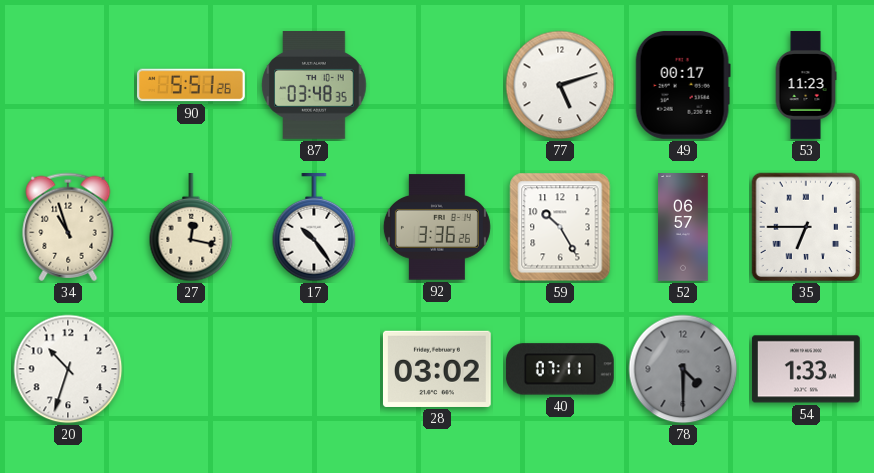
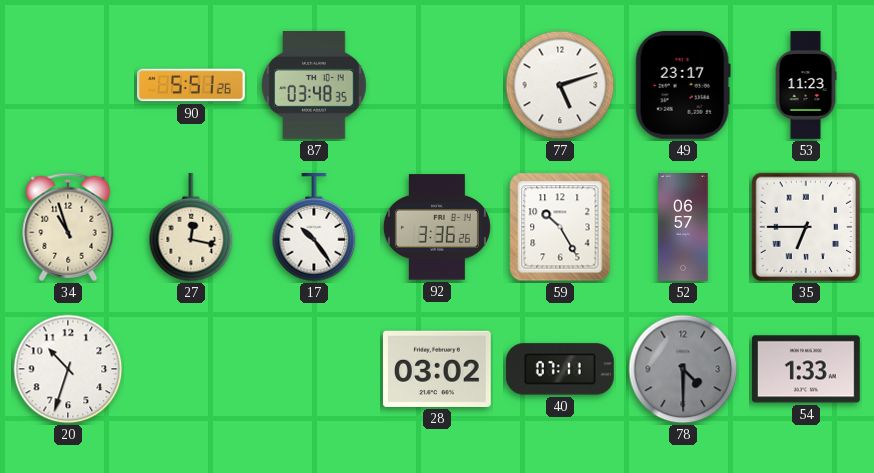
49: 00:17 -> 23:17
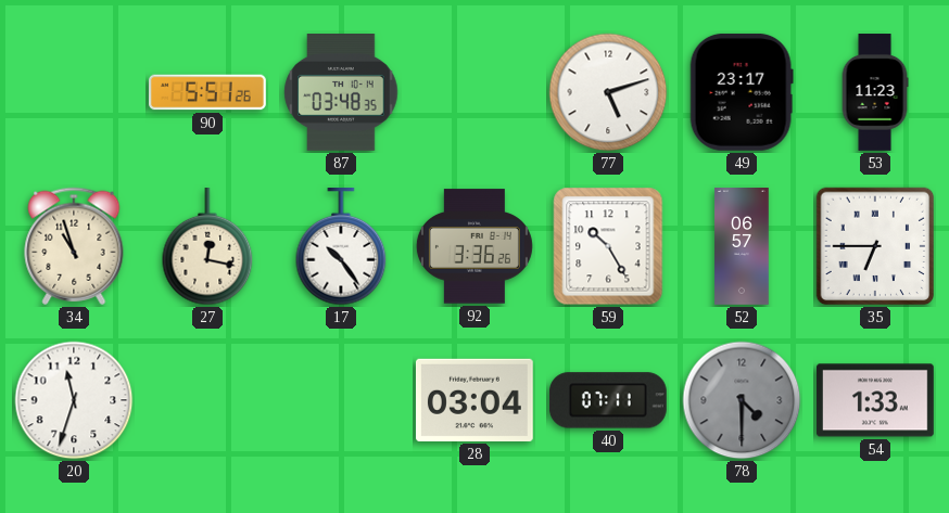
20: 10:33 -> 11:33
28: 03:02 -> 03:04
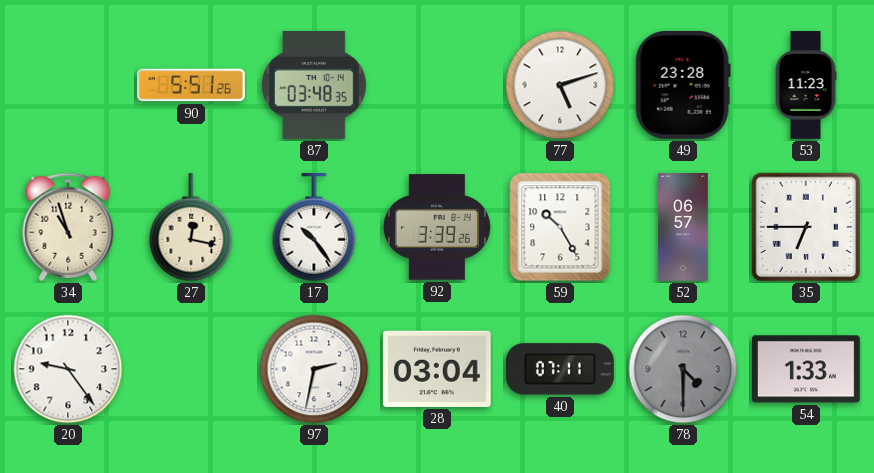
49: 23:17 -> 23:28
92: 3:36 -> 3:39
20: 11:33 -> 9:24
97: none -> 2:32
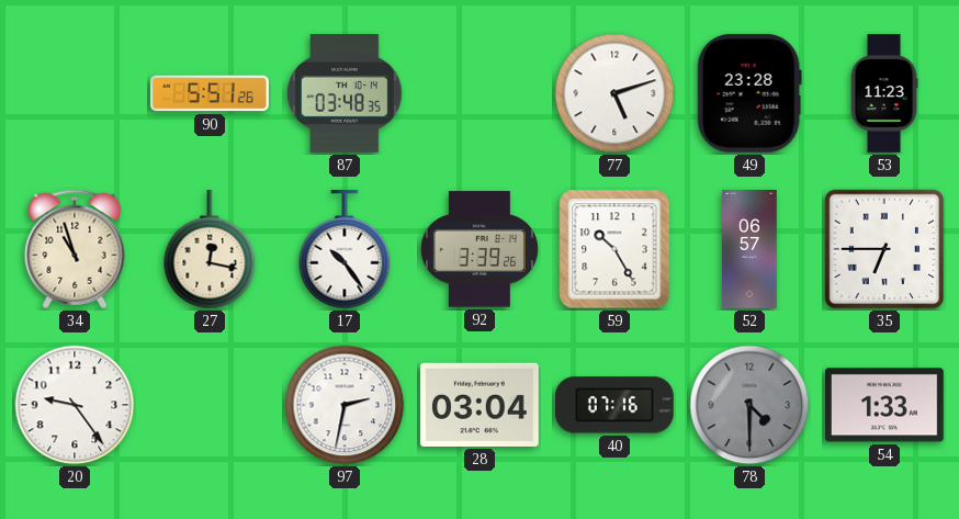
40: 07:11 -> 07:16
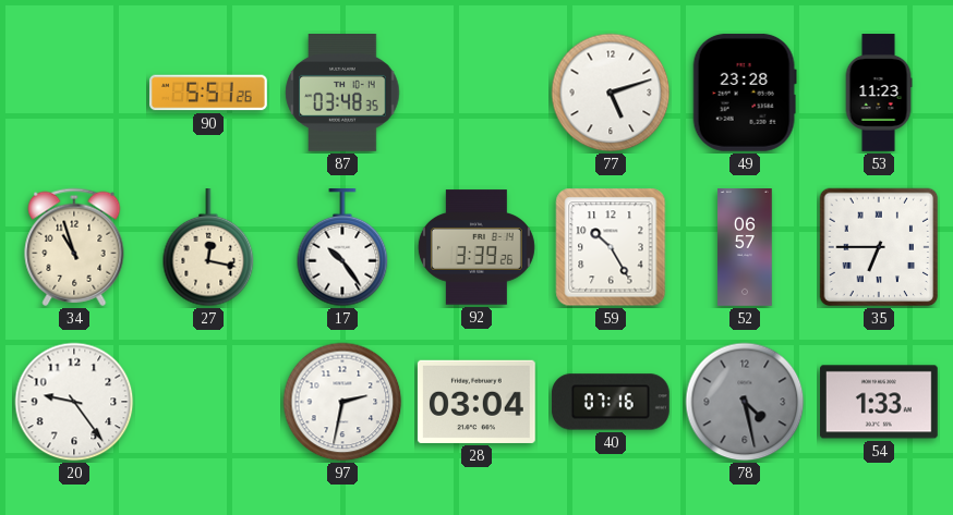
78: 4:30 -> 4:28
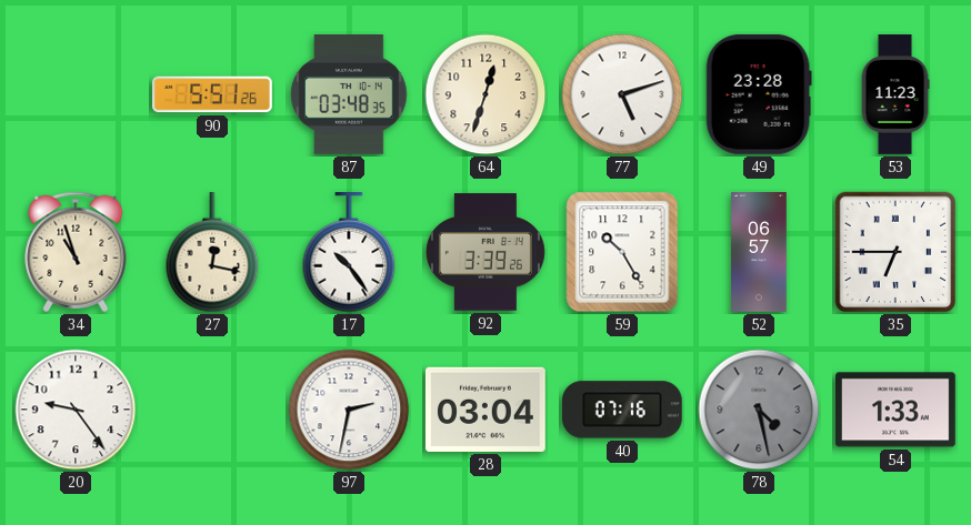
64: none -> 12:33
